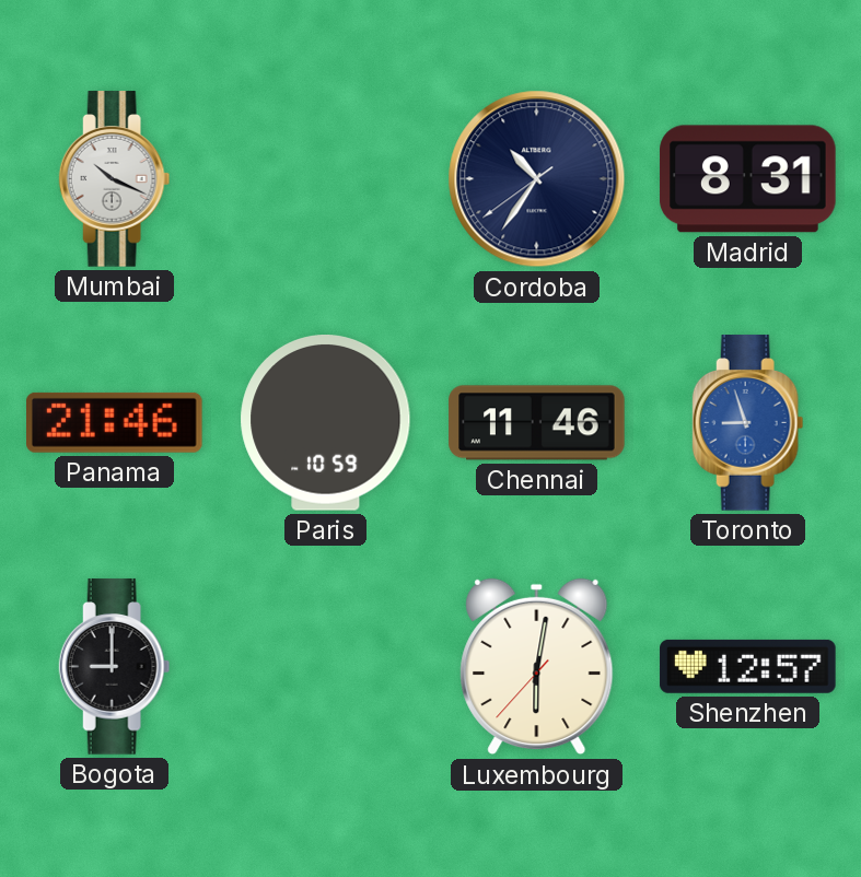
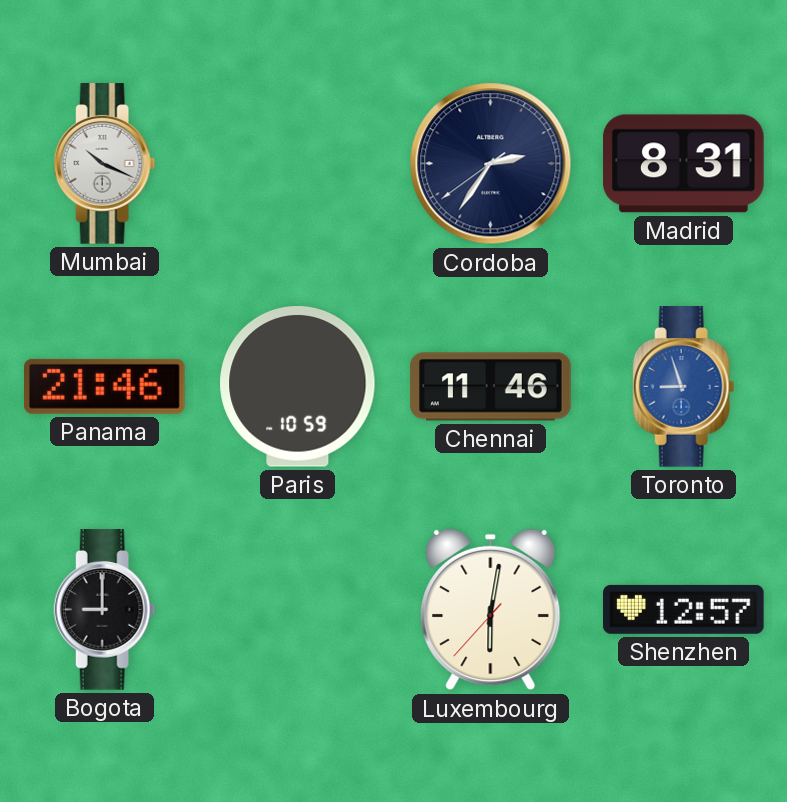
Cordoba: 10:35 -> 2:35
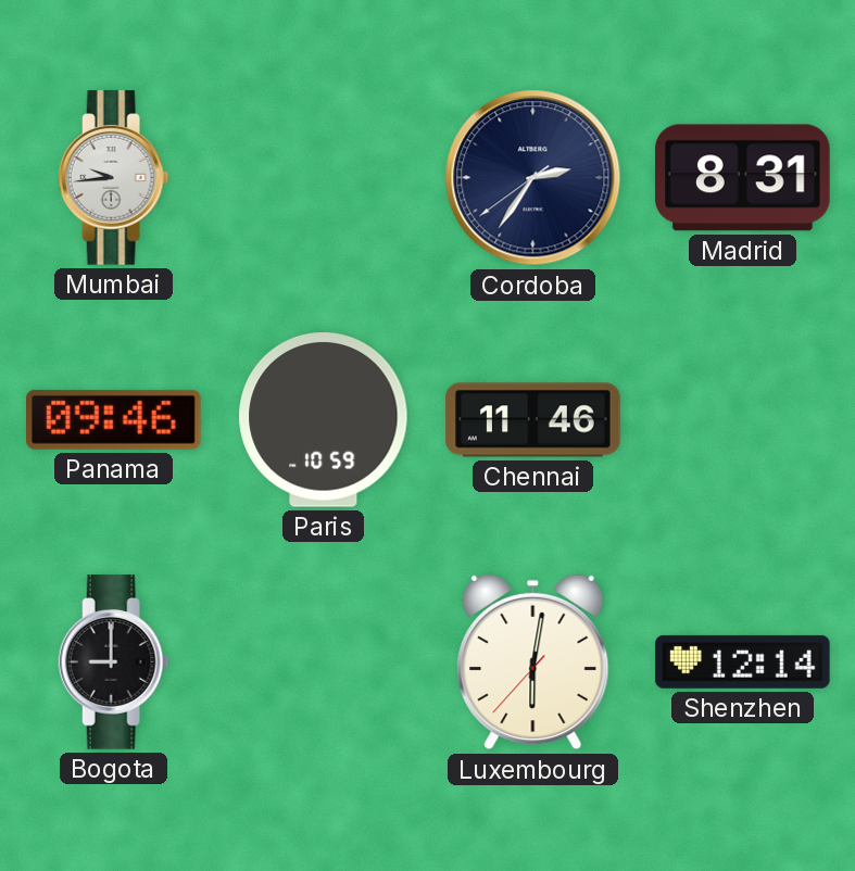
Mumbai: 10:19 -> 9:44
Panama: 21:46 -> 09:46
Toronto: 8:57 -> none
Shenzhen: 12:57 -> 12:14
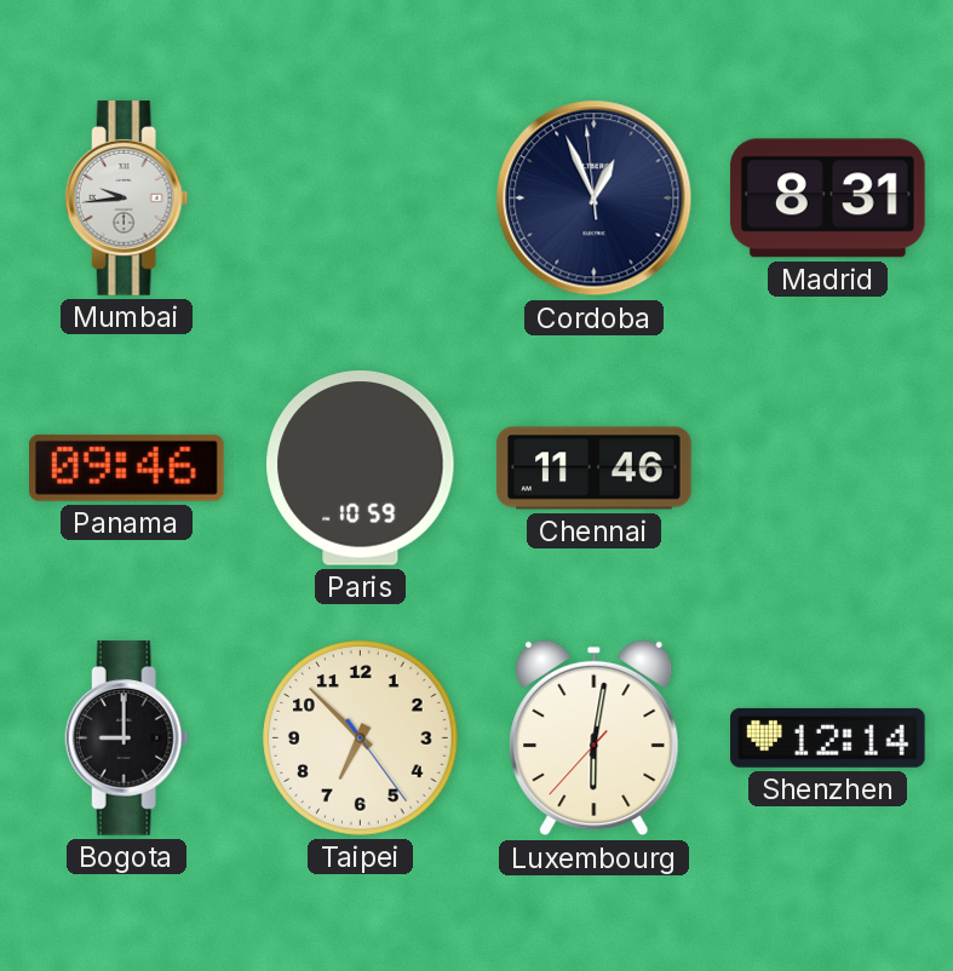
Cordoba: 2:35 -> 12:55
Taipei: none -> 6:52
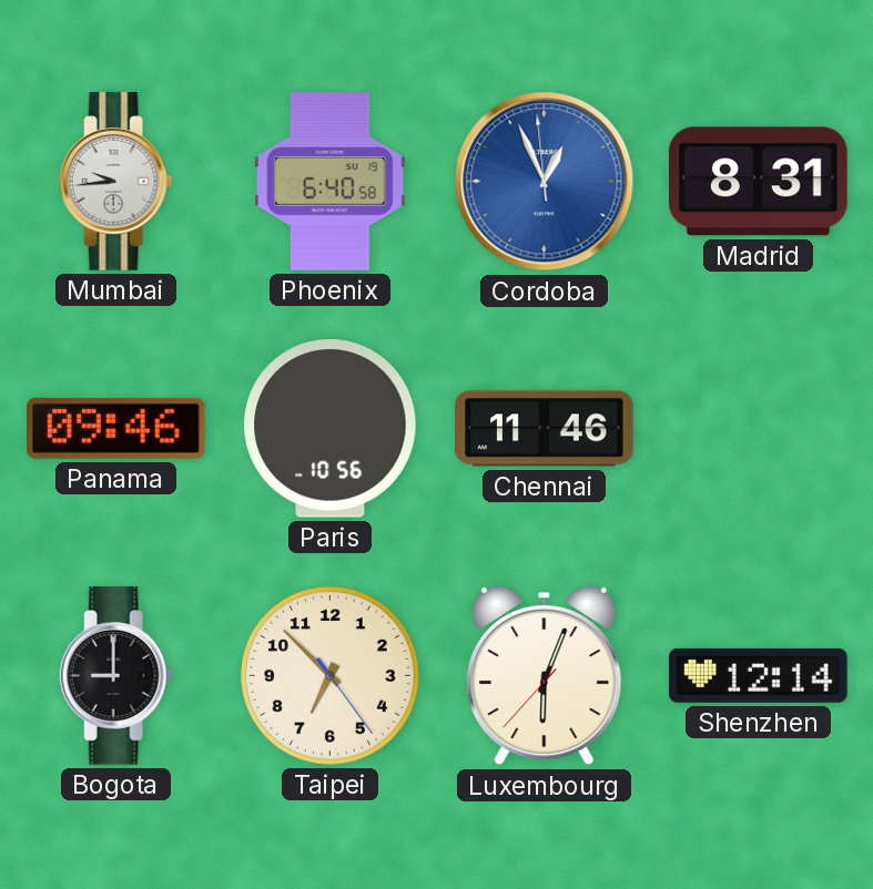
Phoenix: none -> 6:40
Cordoba dial: navy -> blue
Paris: 10:59 -> 10:56
Luxembourg: 6:01 -> 6:03
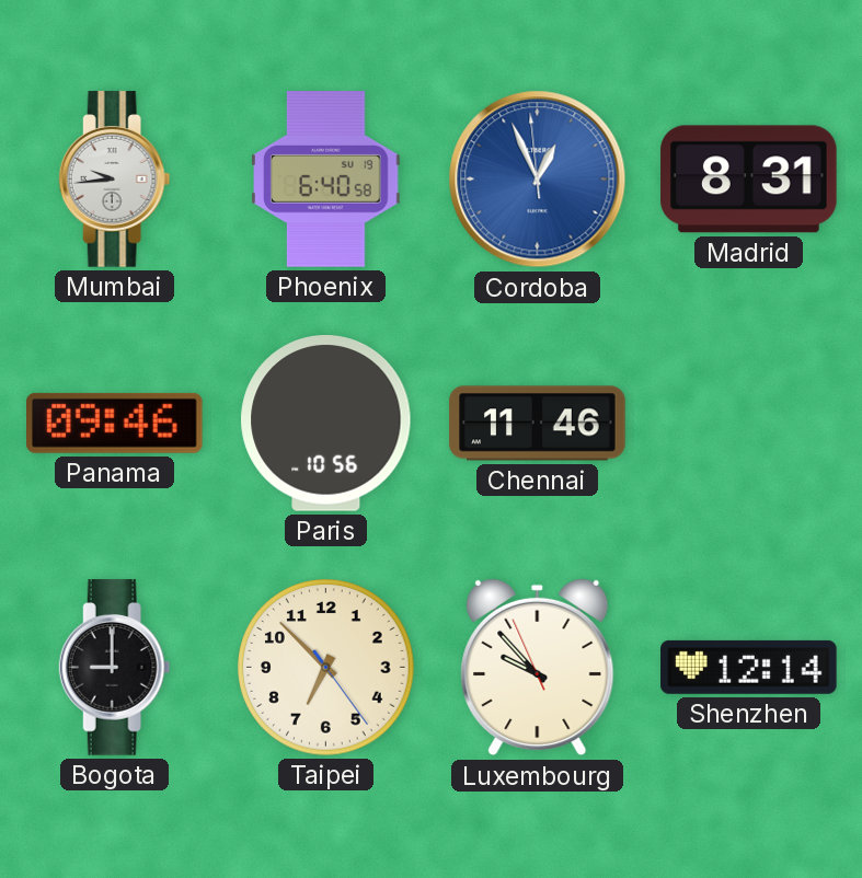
Luxembourg: 6:03 -> 9:52
